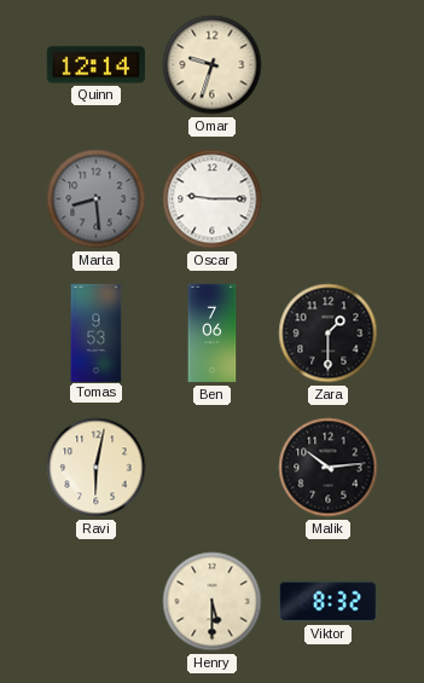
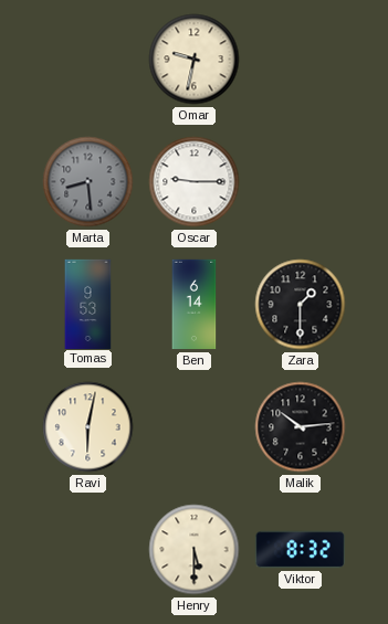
Quinn: 12:14 -> none
Omar: 9:33 -> 9:32
Ben: 7:06 -> 6:14
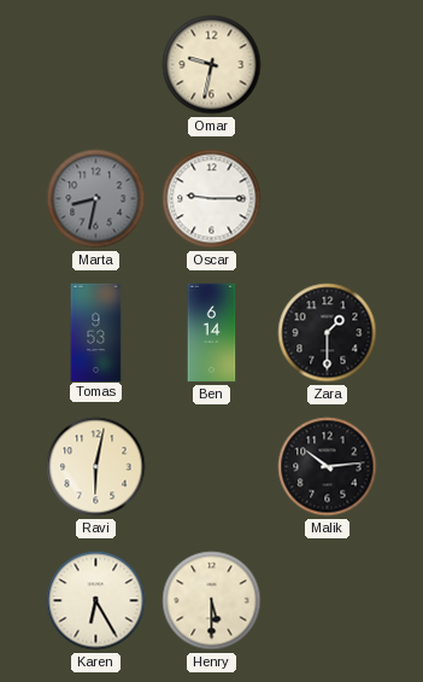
Marta: 8:29 -> 8:32
Karen: none -> 6:25
Viktor: 8:32 -> none
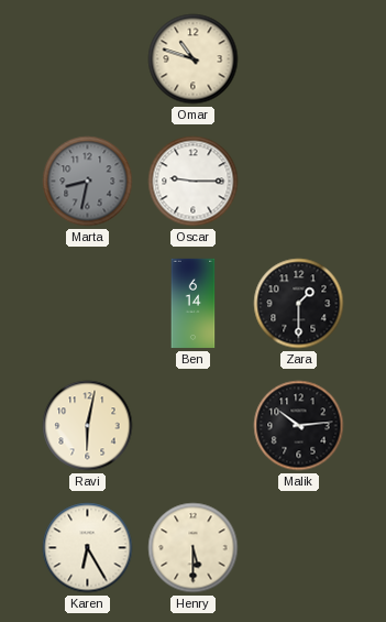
Omar: 9:32 -> 10:48
Tomas: 9:53 -> none
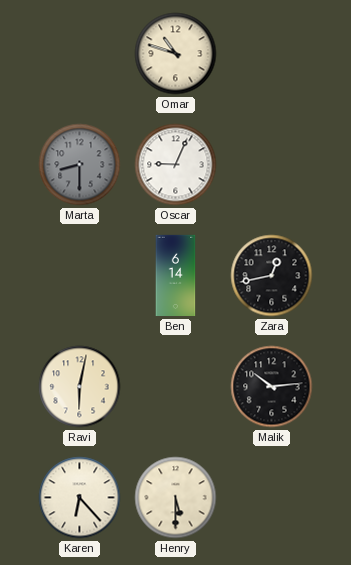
Marta: 8:32 -> 8:30
Oscar: 9:15 -> 9:04
Zara: 1:30 -> 12:43
Karen: 6:25 -> 6:23
